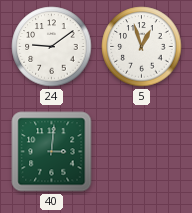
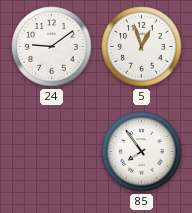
40: 3:01 -> none
85: none -> 7:54
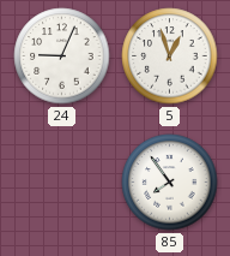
24: 9:09 -> 9:04
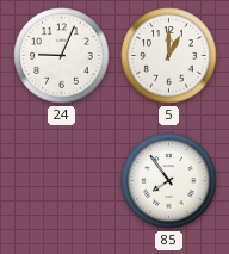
5: 12:57 -> 1:00
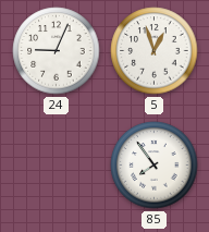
5: 1:00 -> 12:57
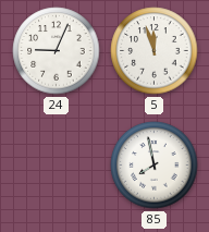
5: 12:57 -> 11:57
85: 7:54 -> 7:58
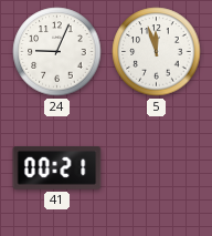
41: none -> 00:21
85: 7:58 -> none
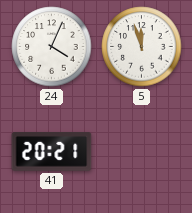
24: 9:04 -> 4:04
41: 00:21 -> 20:21
